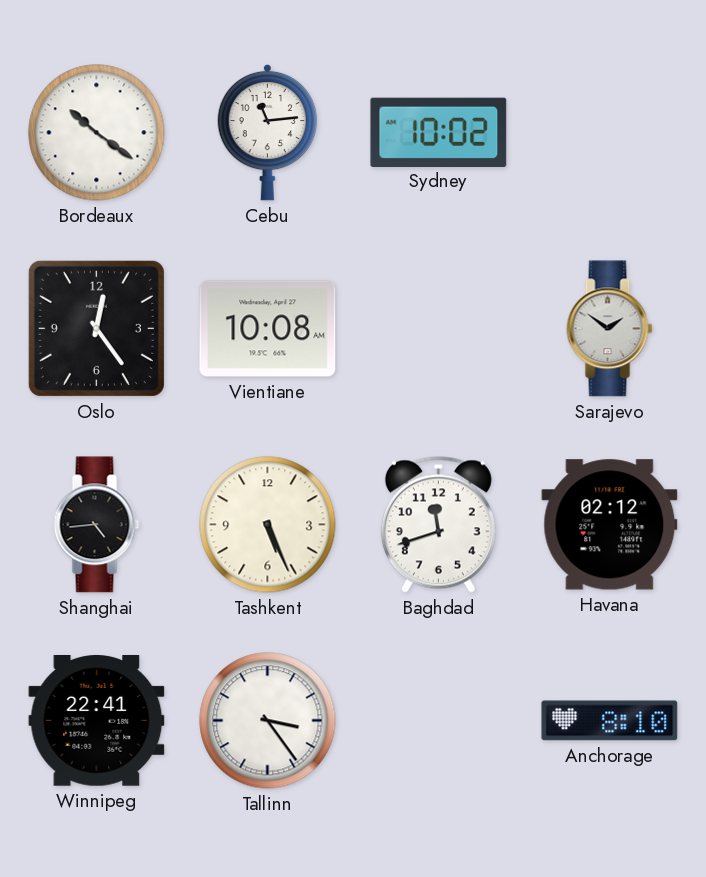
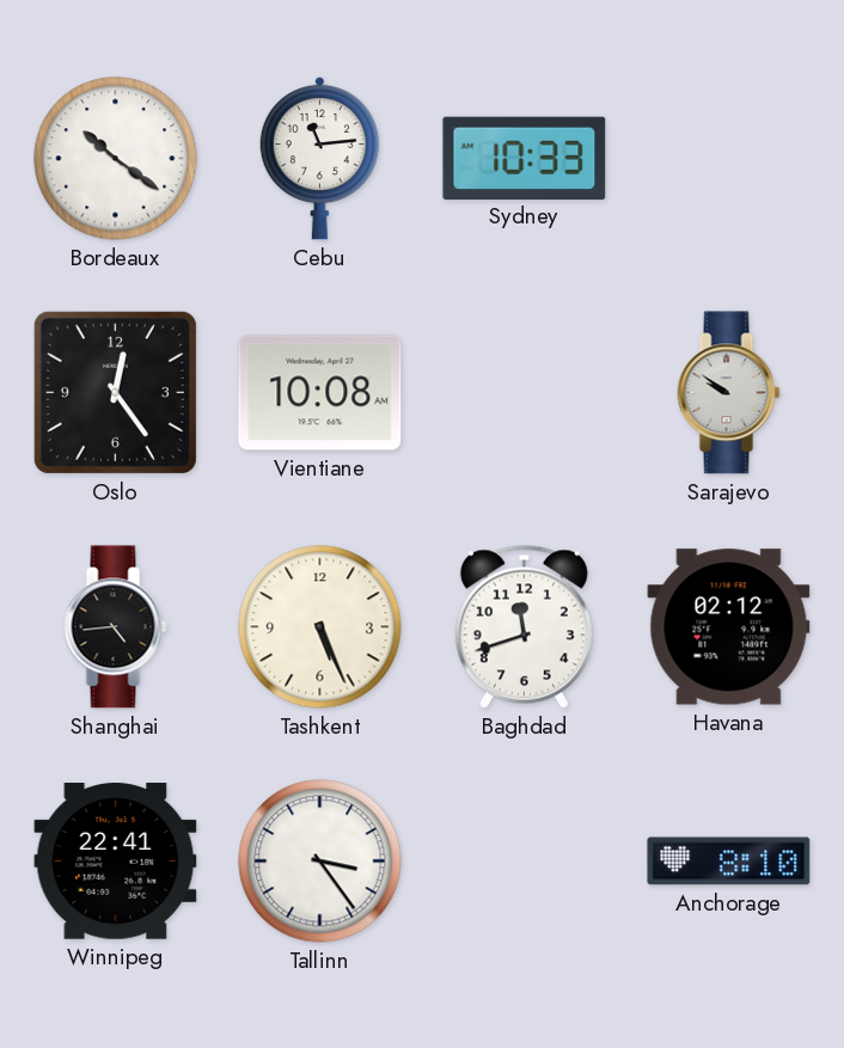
Sydney: 10:02 -> 10:33
Sarajevo: 1:51 -> 9:51
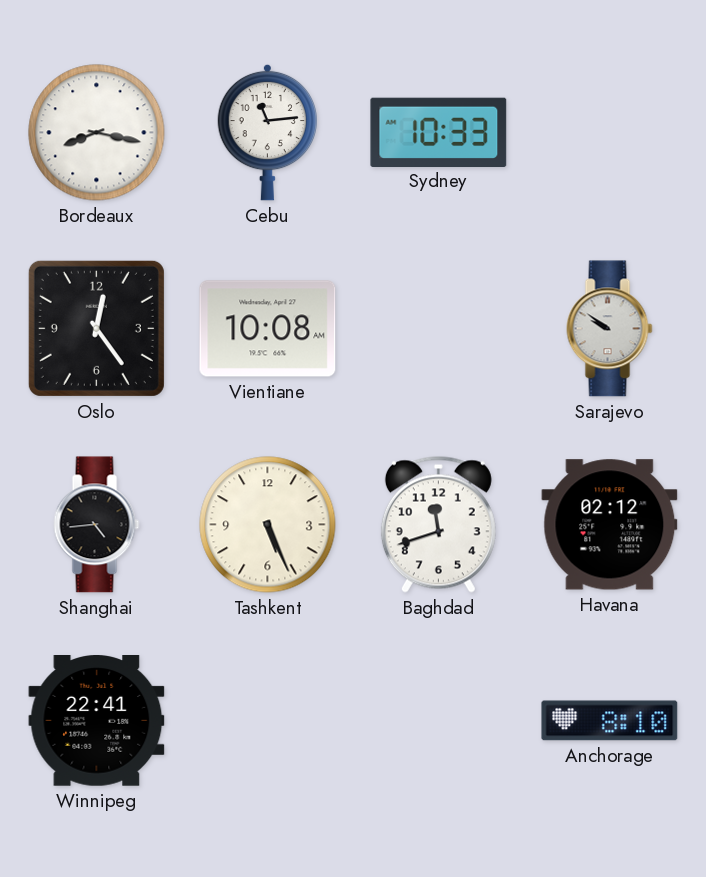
Bordeaux: 10:21 -> 8:17
Tallinn: 3:24 -> none
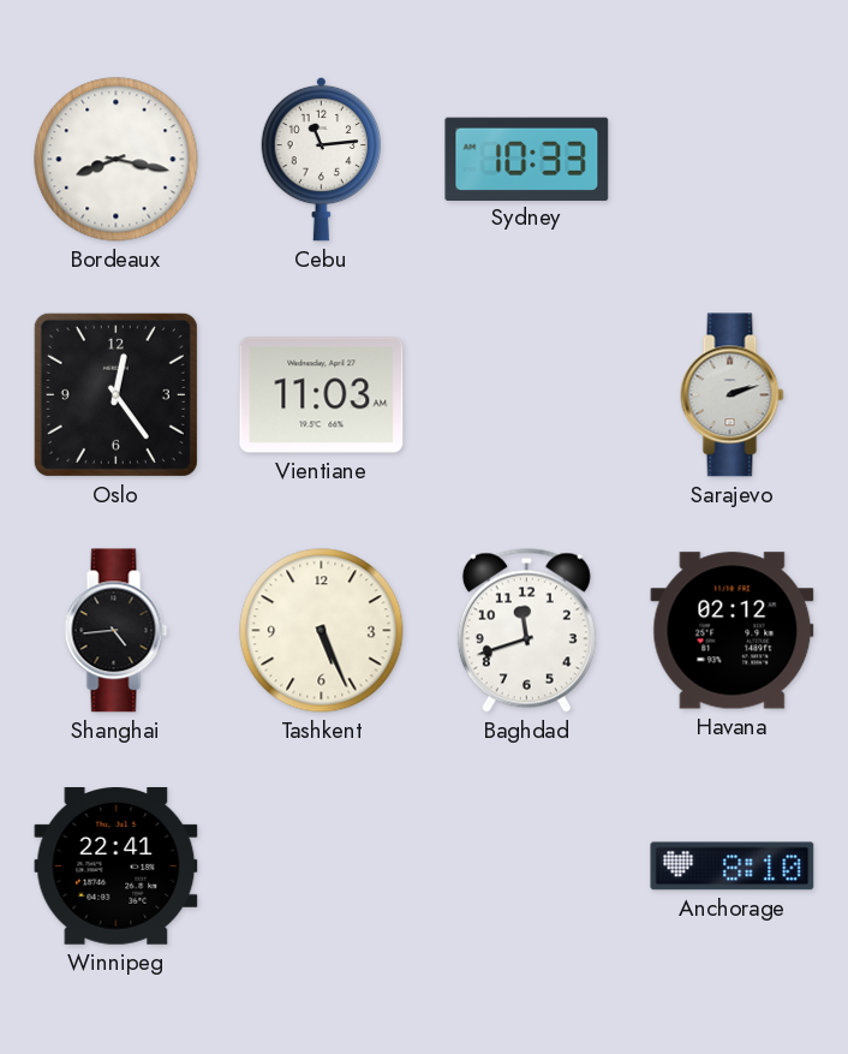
Vientiane: 10:08 -> 11:03
Sarajevo: 9:51 -> 2:12
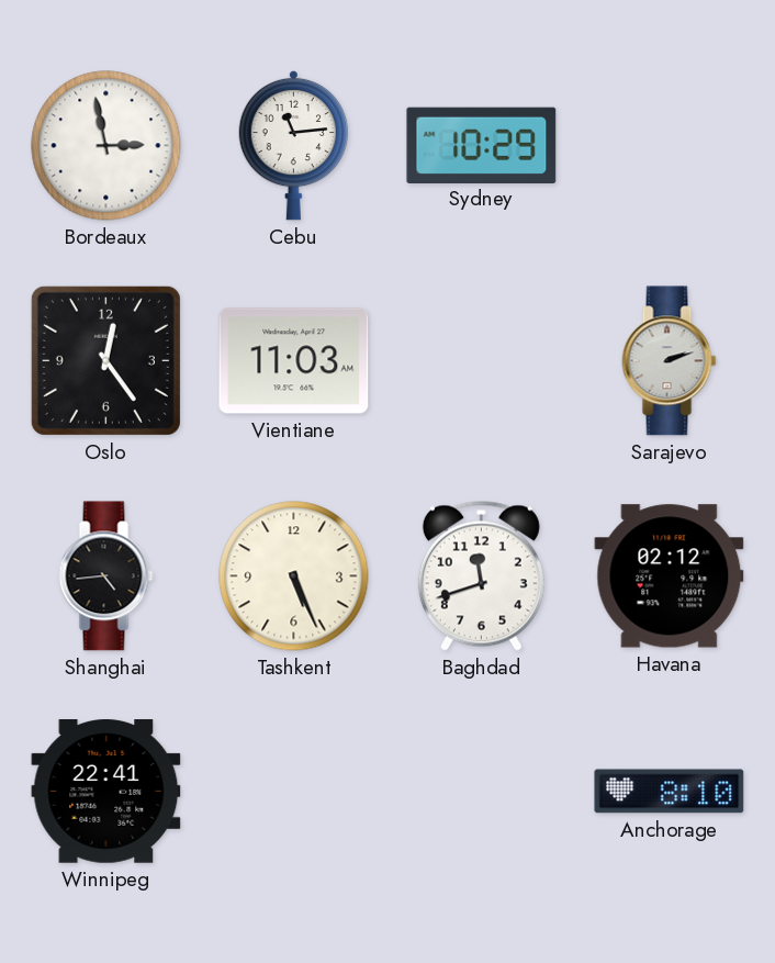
Bordeaux: 8:17 -> 2:58
Sydney: 10:33 -> 10:29
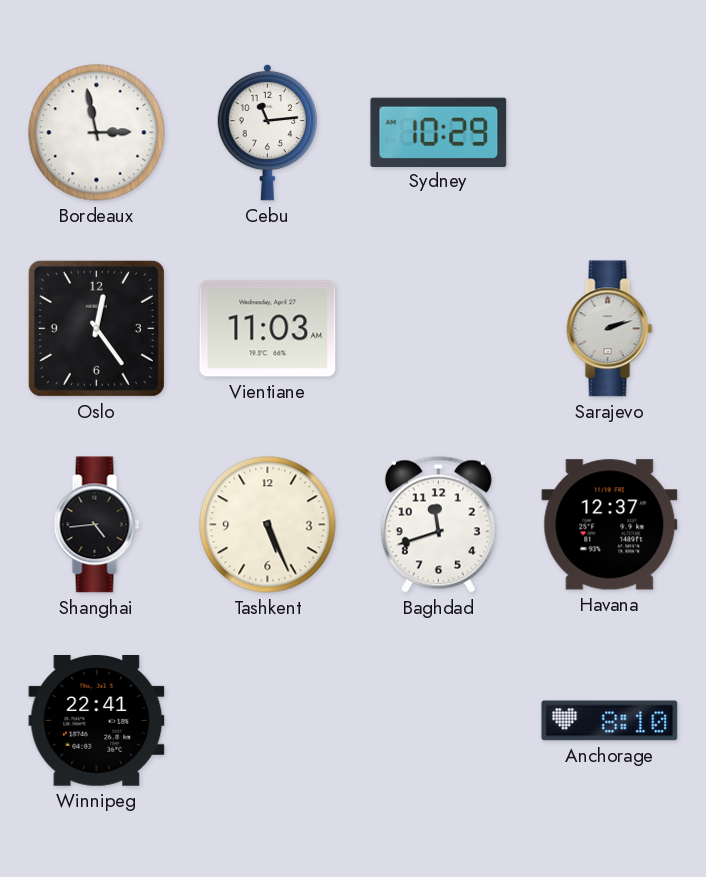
Havana: 02:12 -> 12:37
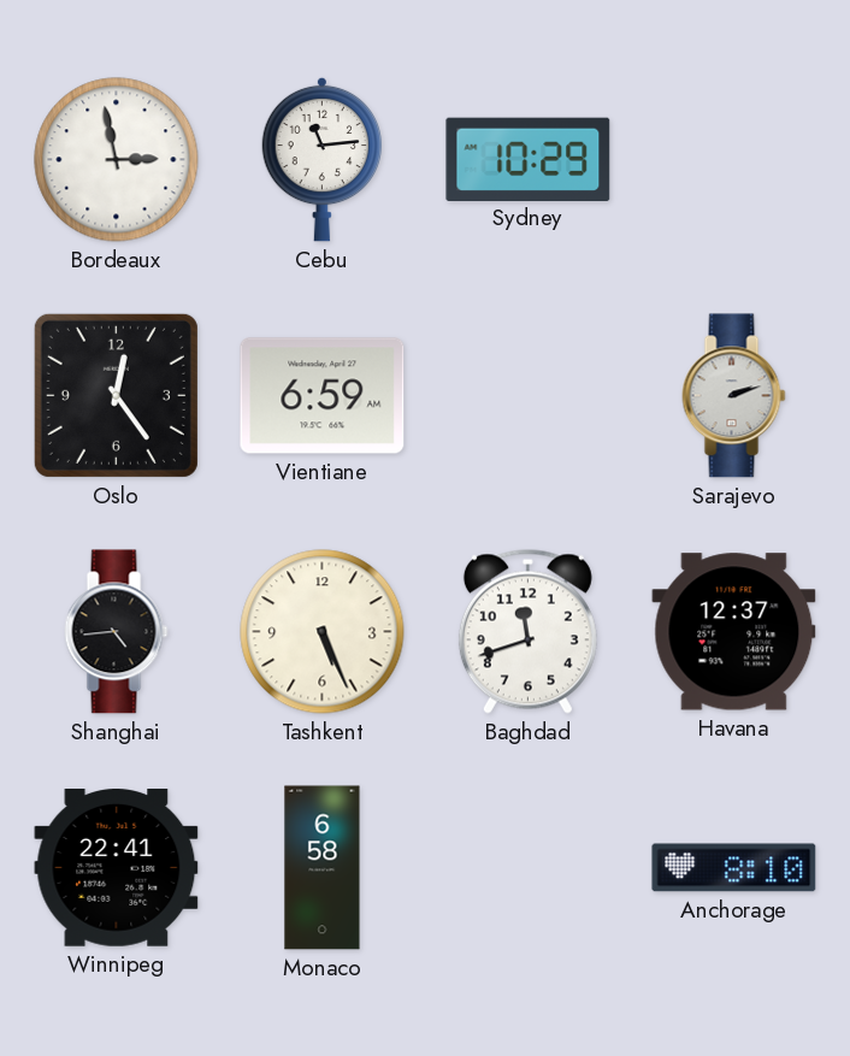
Vientiane: 11:03 -> 6:59
Monaco: none -> 6:58
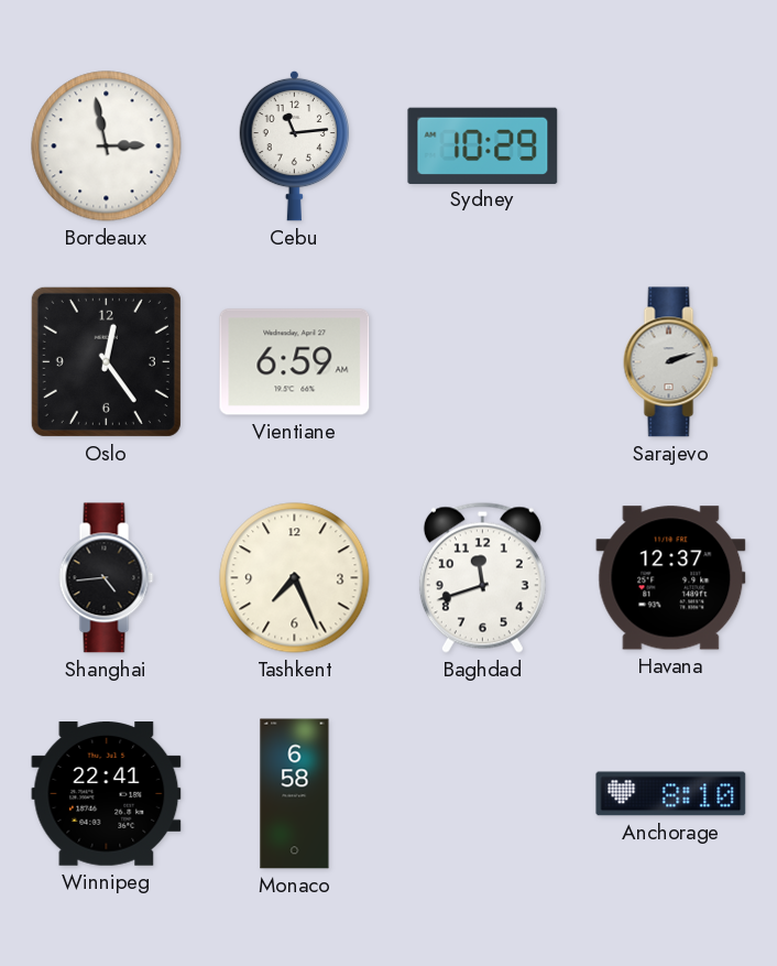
Tashkent: 5:26 -> 7:26
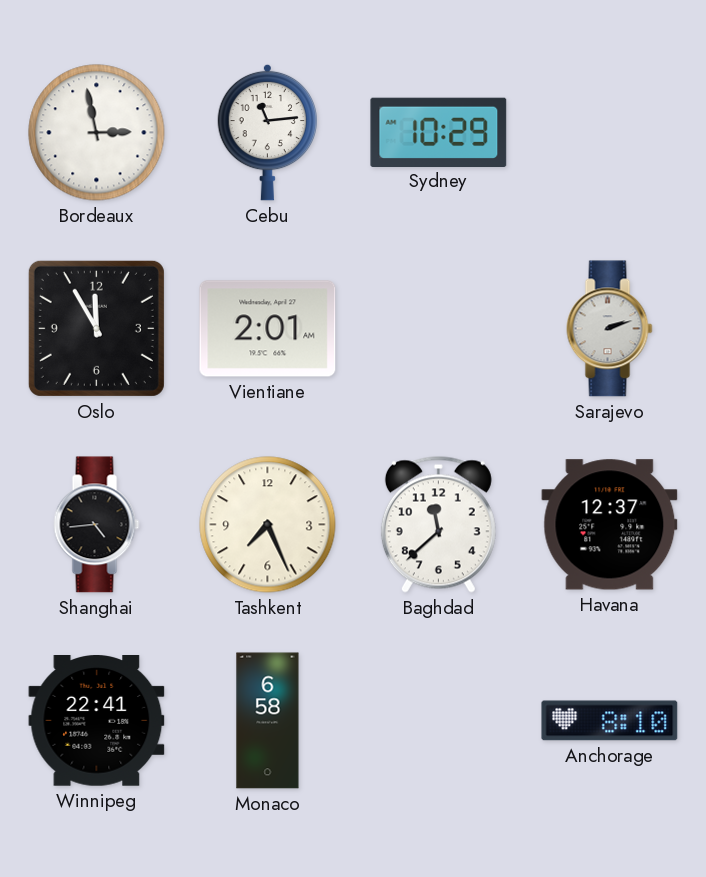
Oslo: 12:24 -> 11:55
Vientiane: 6:59 -> 2:01
Baghdad: 11:42 -> 11:38
